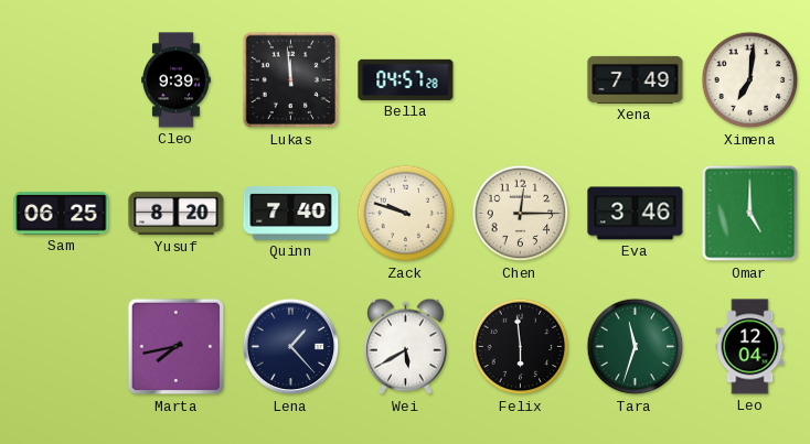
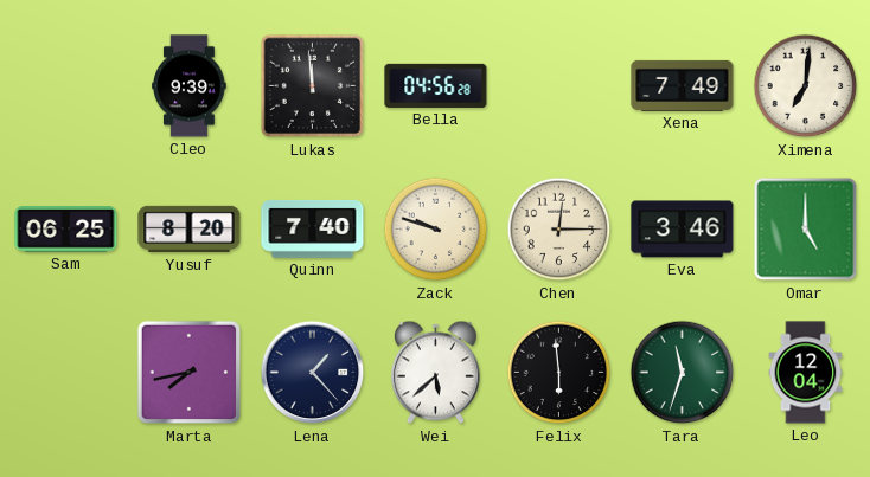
Bella: 04:57 -> 04:56
Wei: 5:40 -> 5:38
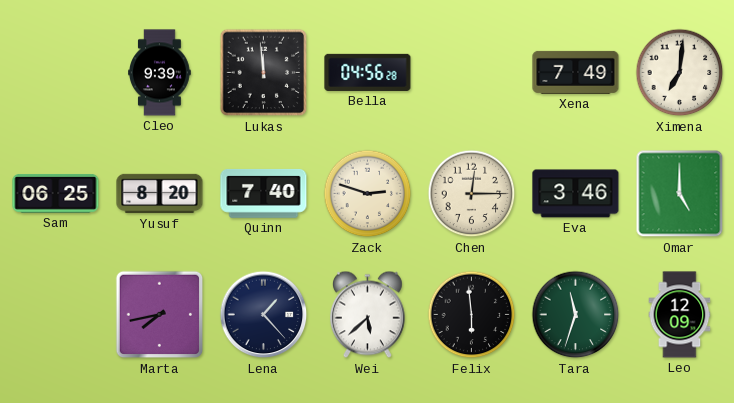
Zack: 9:48 -> 2:48
Leo: 12:04 -> 12:09
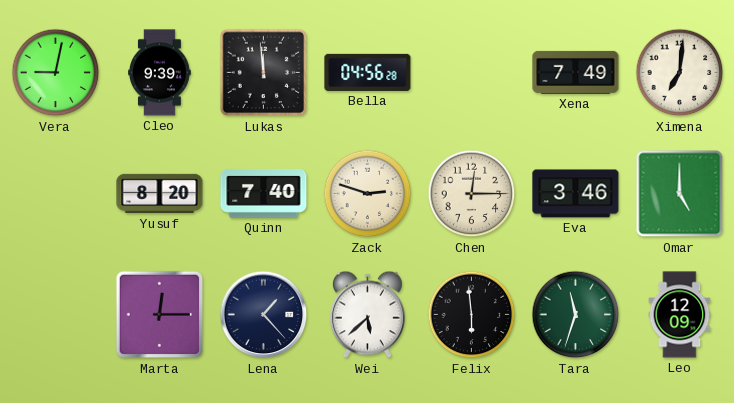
Vera: none -> 9:02
Sam: 06:25 -> none
Marta: 7:43 -> 12:15
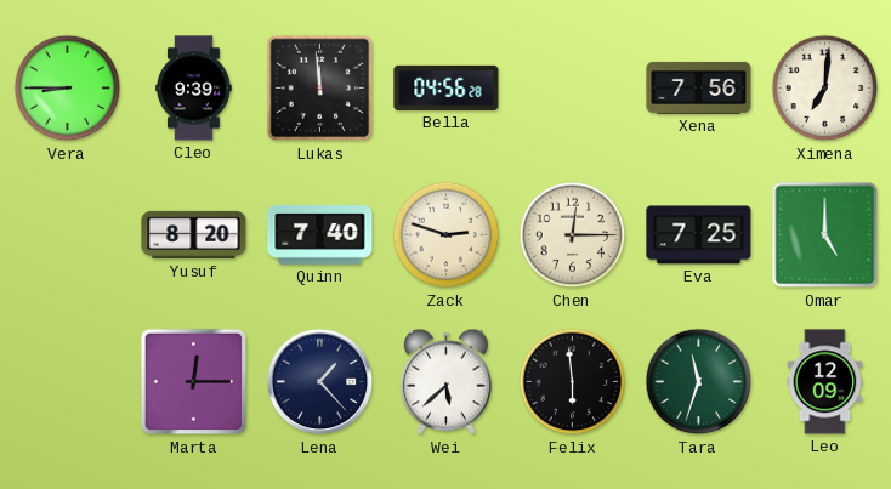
Vera: 9:02 -> 8:45
Xena: 7:49 -> 7:56
Eva: 3:46 -> 7:25
